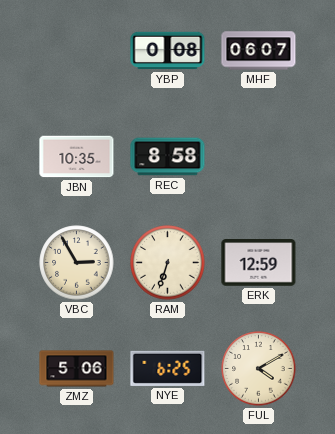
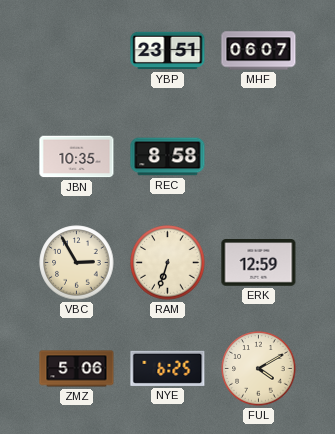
YBP: 0:08 -> 23:51
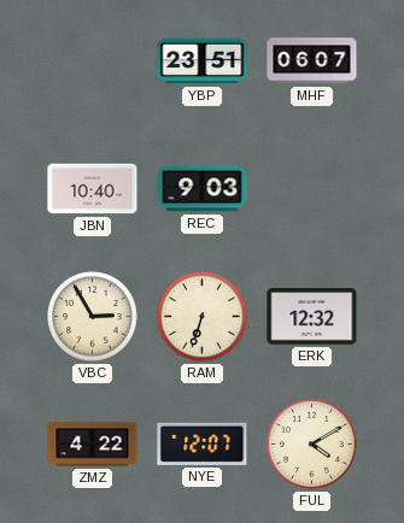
JBN: 10:35 -> 10:40
REC: 8:58 -> 9:03
ERK: 12:59 -> 12:32
ZMZ: 5:06 -> 4:22
NYE: 6:25 -> 12:07
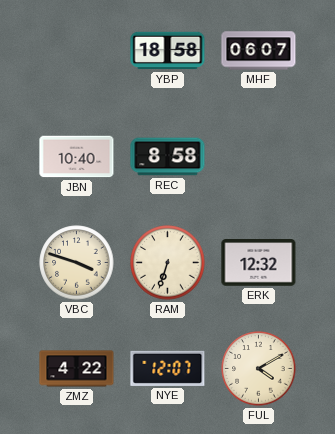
YBP: 23:51 -> 18:58
REC: 9:03 -> 8:58
VBC: 2:55 -> 3:48
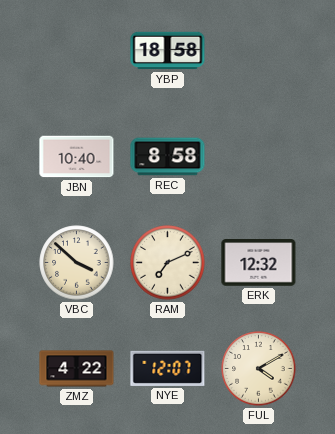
MHF: 06:07 -> none
VBC: 3:48 -> 3:52
RAM: 6:33 -> 7:11
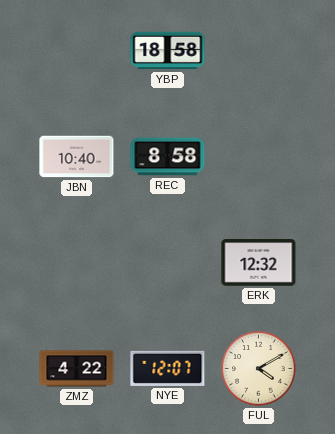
VBC: 3:52 -> none
RAM: 7:11 -> none
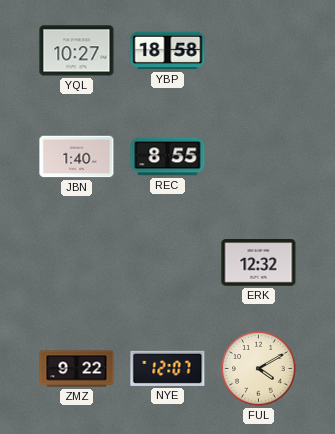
YQL: none -> 10:27
JBN: 10:40 -> 1:40
REC: 8:58 -> 8:55
ZMZ: 4:22 -> 9:22
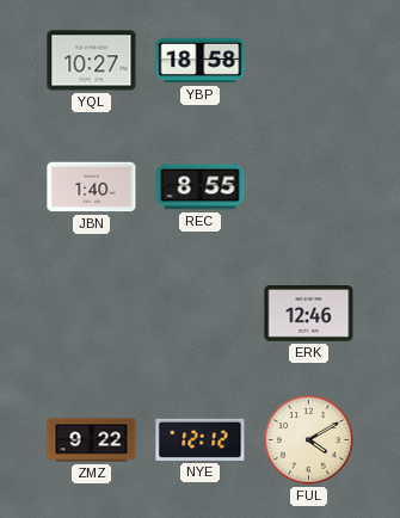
ERK: 12:32 -> 12:46
NYE: 12:07 -> 12:12
